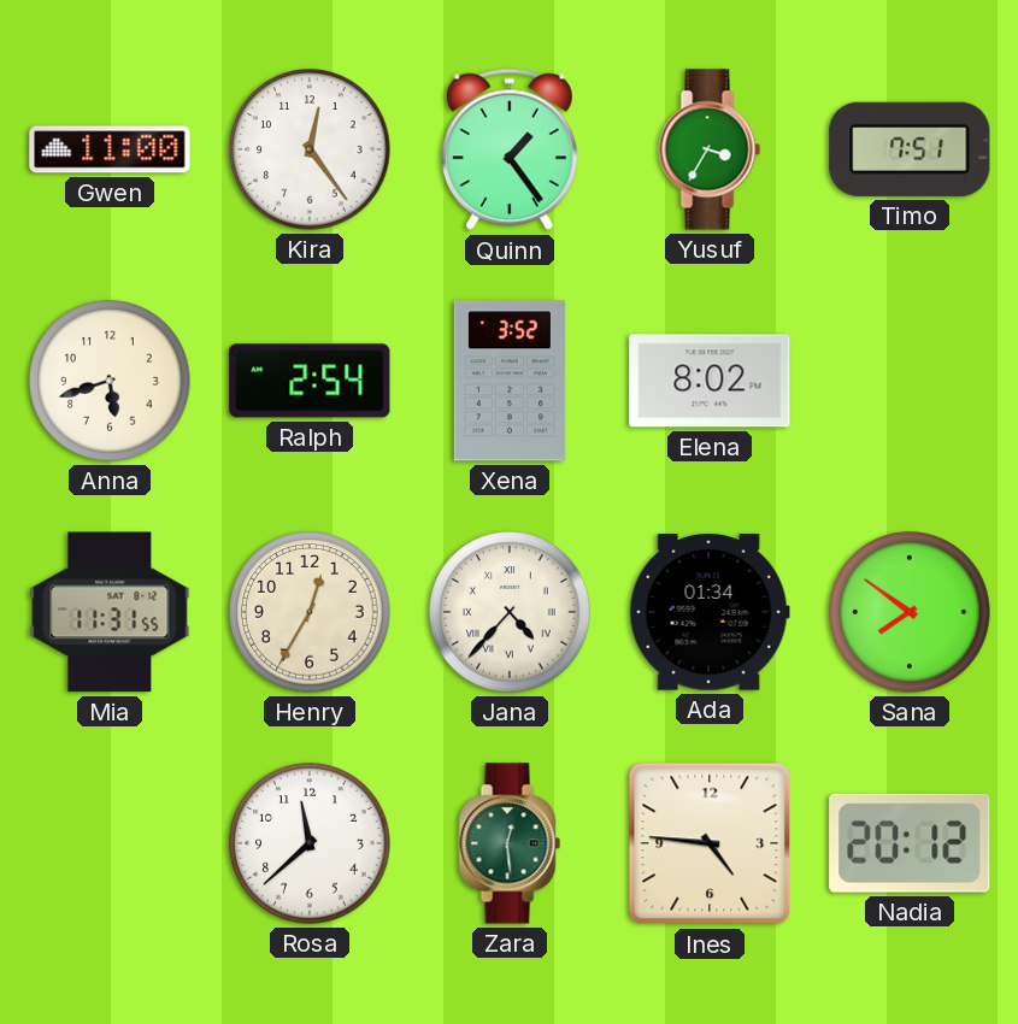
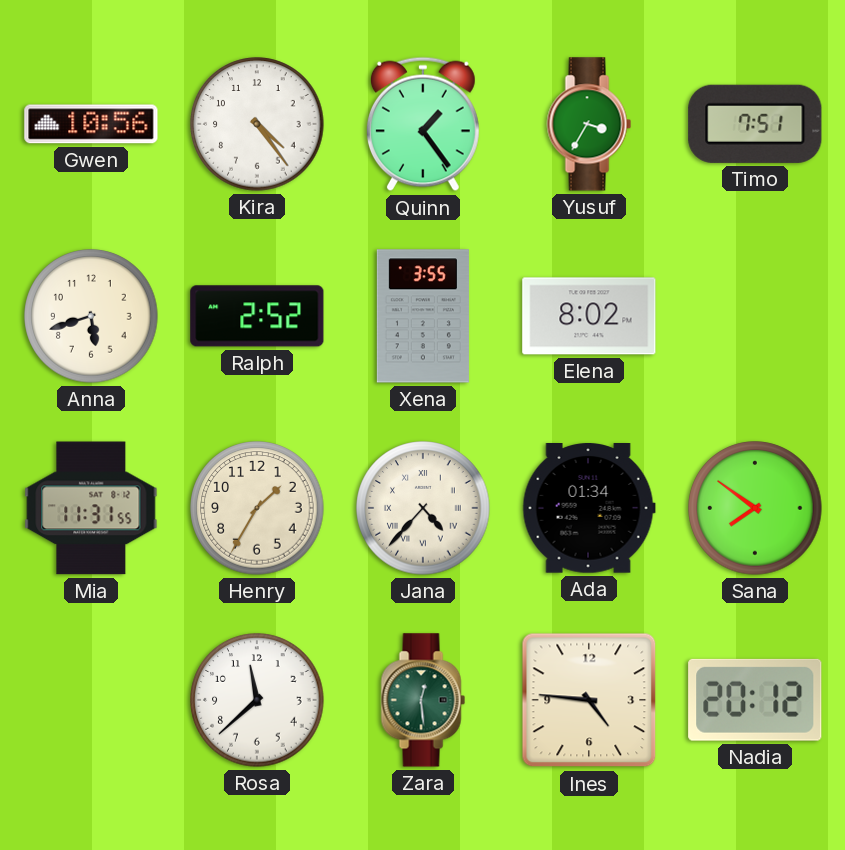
Gwen: 11:00 -> 10:56
Kira: 12:24 -> 4:24
Ralph: 2:54 -> 2:52
Xena: 3:52 -> 3:55
Henry: 12:35 -> 1:35
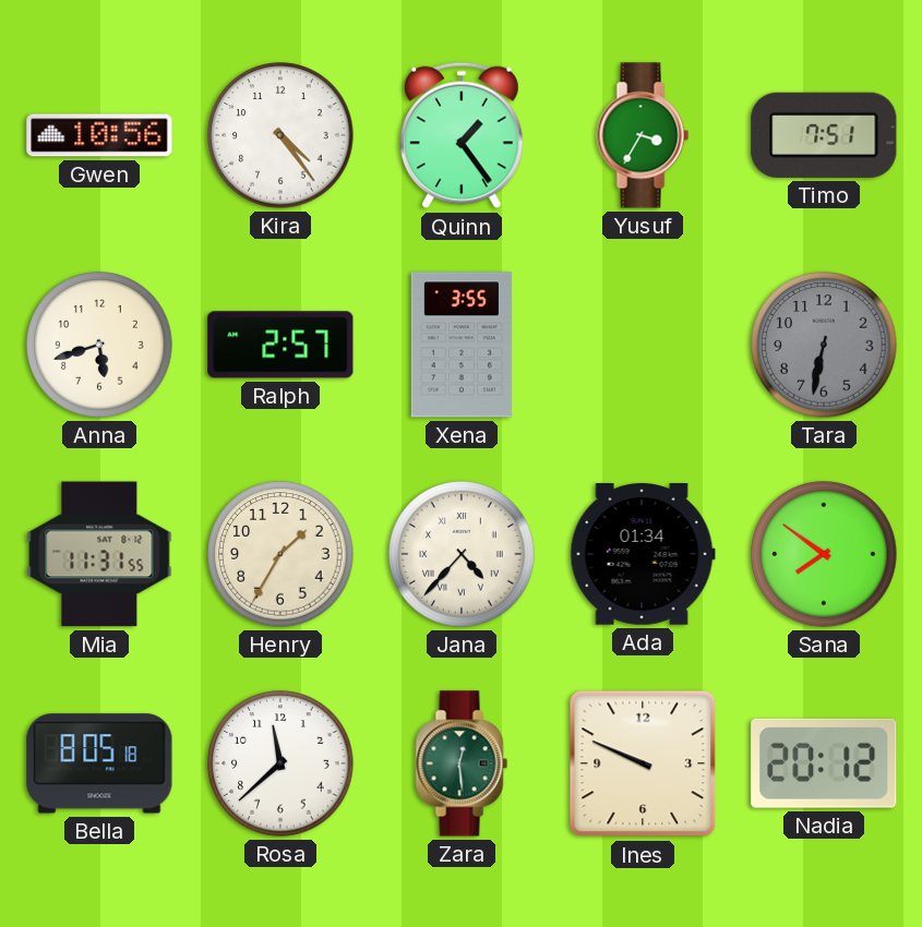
Ralph: 2:52 -> 2:57
Elena: 8:02 -> none
Tara: none -> 6:32
Bella: none -> 8:05
Ines: 4:46 -> 9:49
